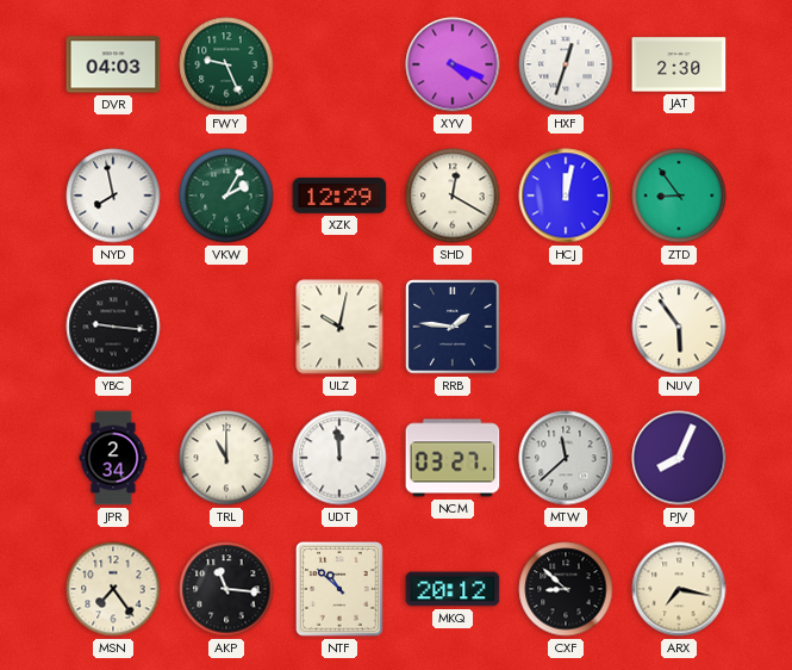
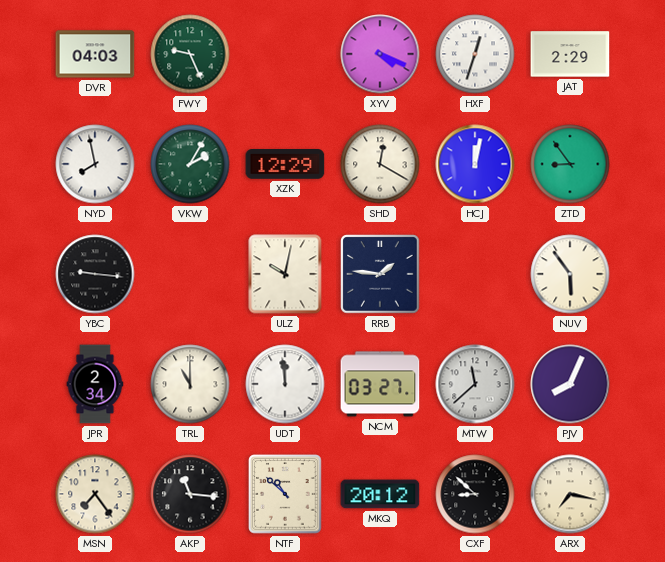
JAT: 2:30 -> 2:29
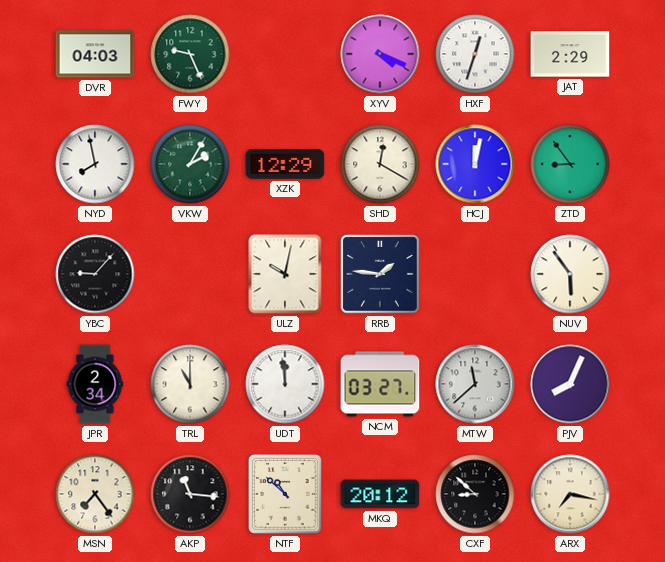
YBC: 9:16 -> 9:07
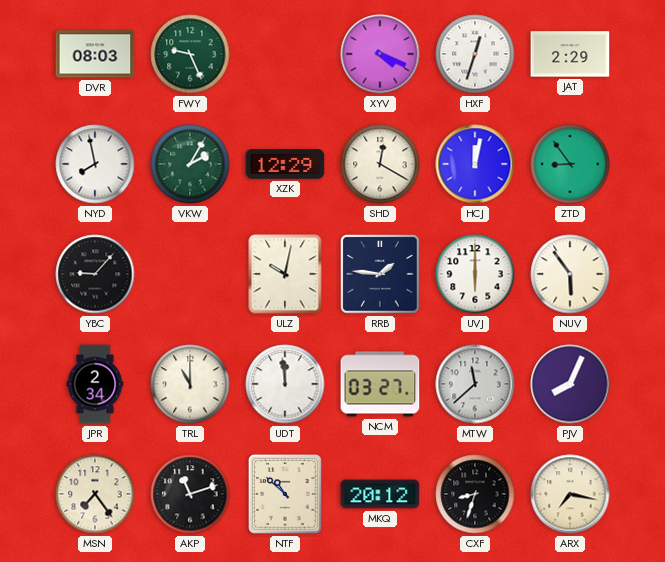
DVR: 04:03 -> 08:03
UVJ: none -> 6:00
AKP: 11:16 -> 11:12
CXF: 8:52 -> 8:33
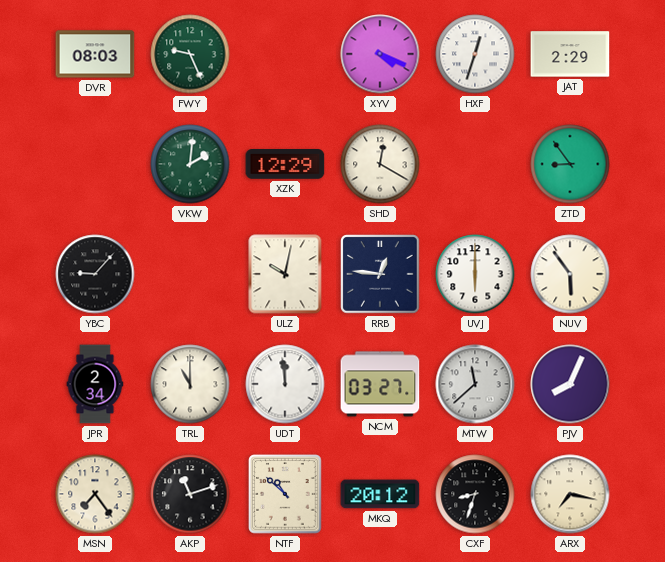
NYD: 7:58 -> none
VKW: 2:05 -> 2:01
HCJ: 12:02 -> none
RRB: 1:46 -> 12:46
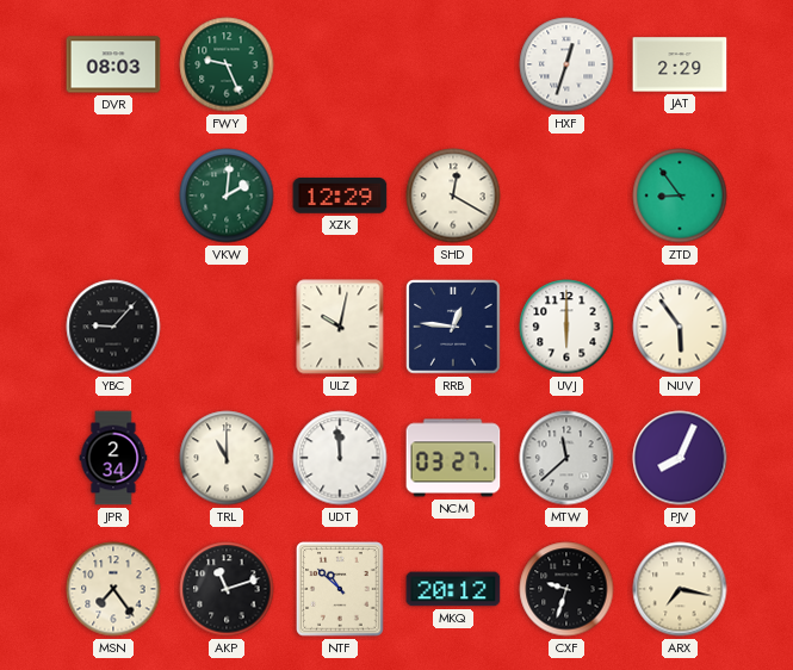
XYV: 4:19 -> none
CXF: 8:33 -> 9:33
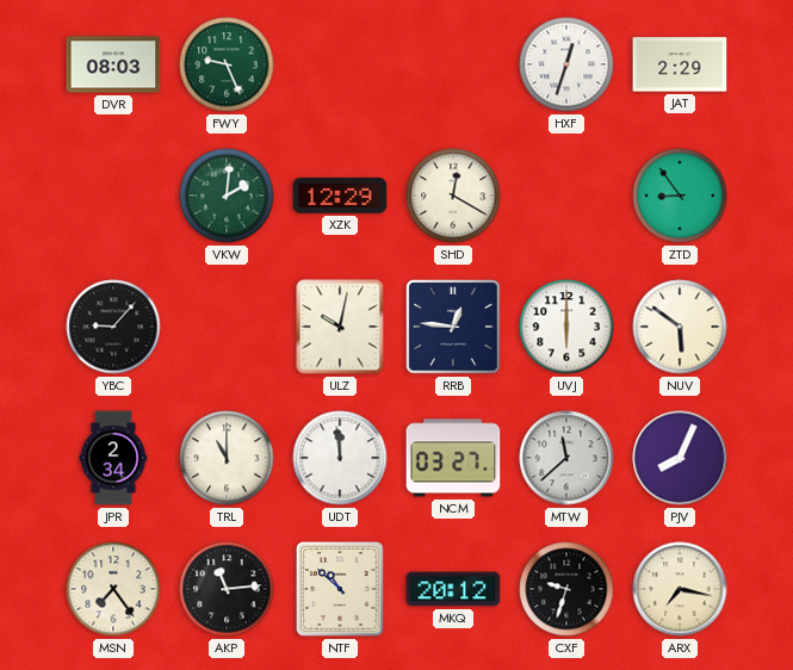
NUV: 5:54 -> 5:51
AKP: 11:12 -> 11:14
